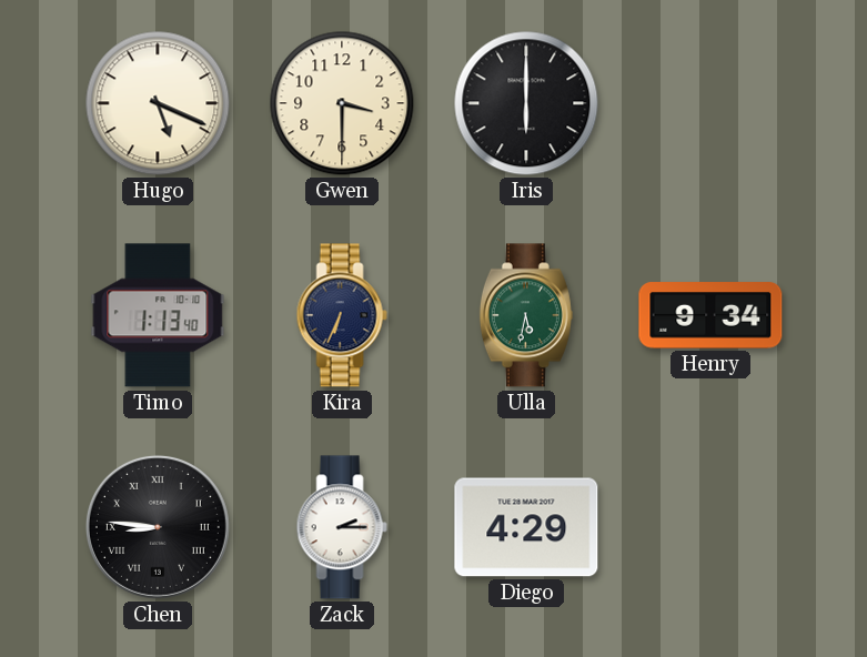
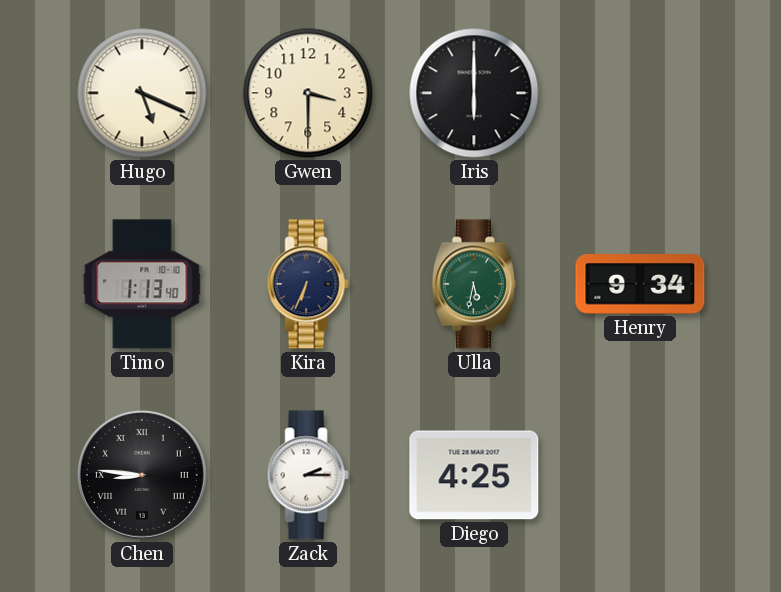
Diego: 4:29 -> 4:25
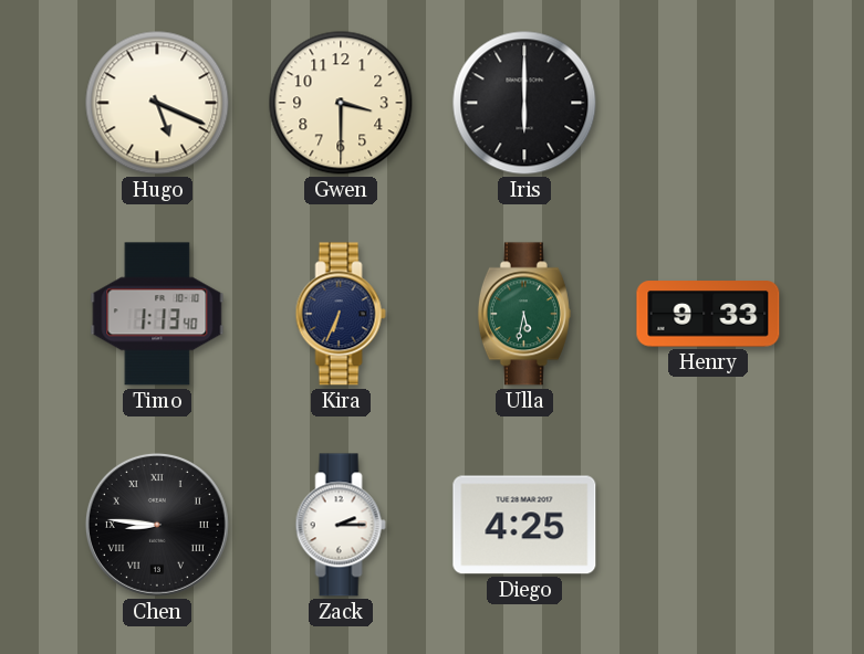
Henry: 9:34 -> 9:33
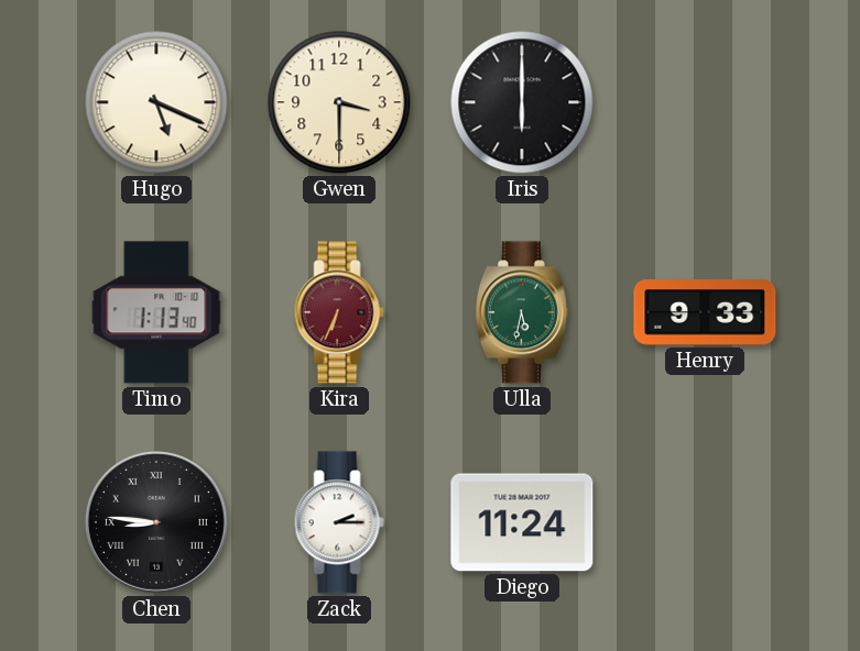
Kira dial: navy -> burgundy
Diego: 4:25 -> 11:24
